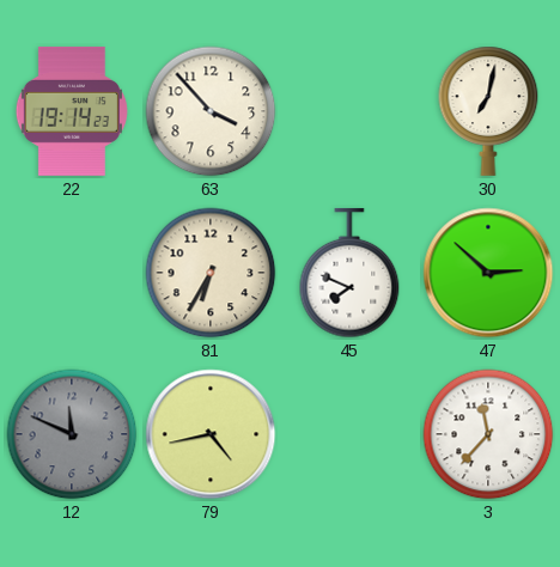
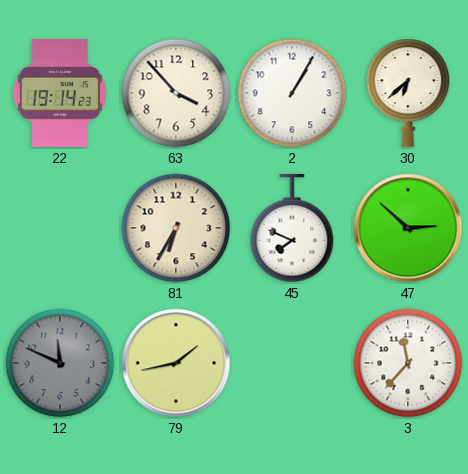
2: none -> 1:05
30: 7:02 -> 6:38
79: 4:43 -> 1:43
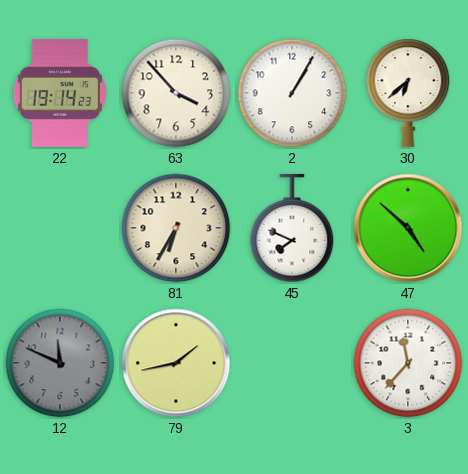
47: 2:52 -> 4:52
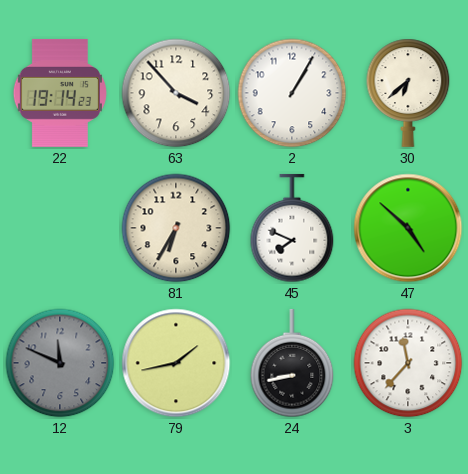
24: none -> 8:43
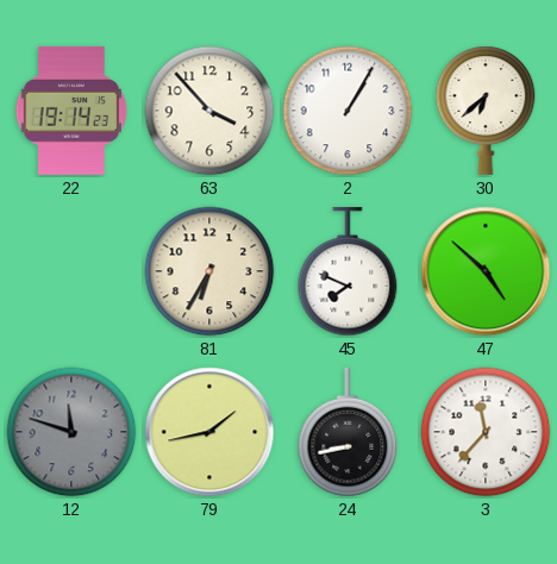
12: 11:49 -> 11:48
